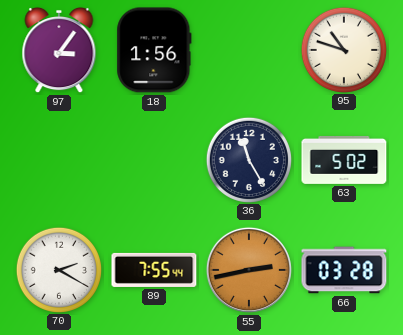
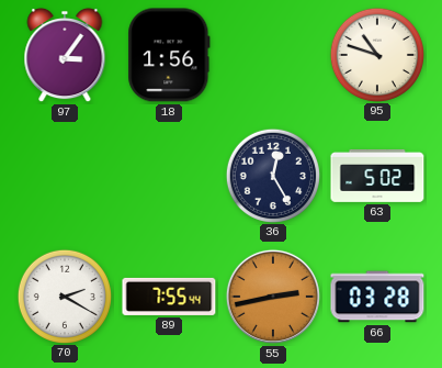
36: 11:25 -> 12:25
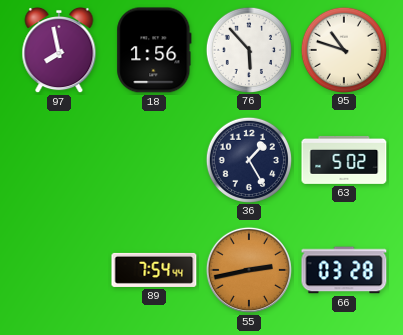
97: 3:06 -> 7:58
76: none -> 5:53
36: 12:25 -> 1:25
70: 2:20 -> none
89: 7:55 -> 7:54
